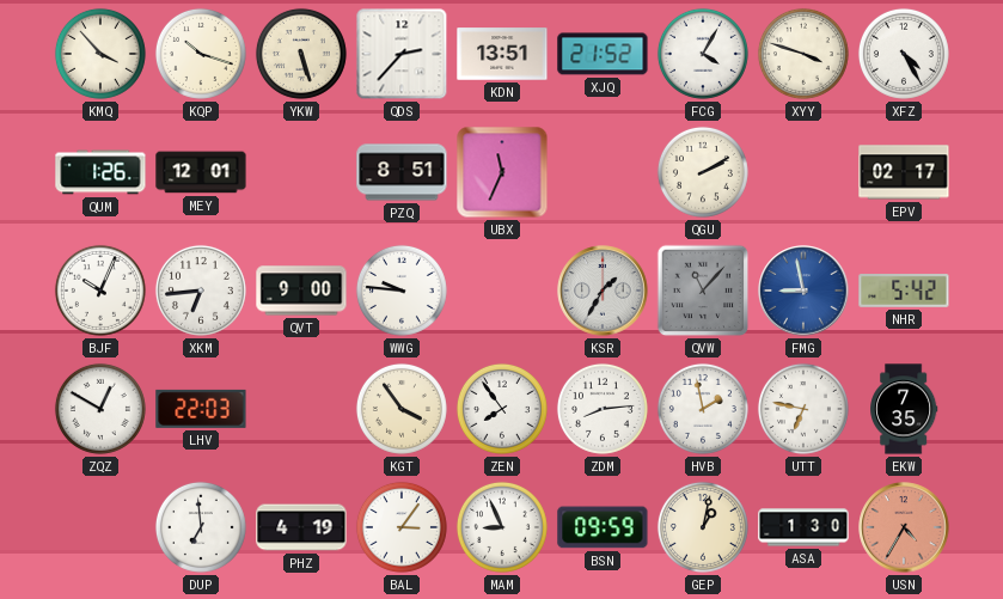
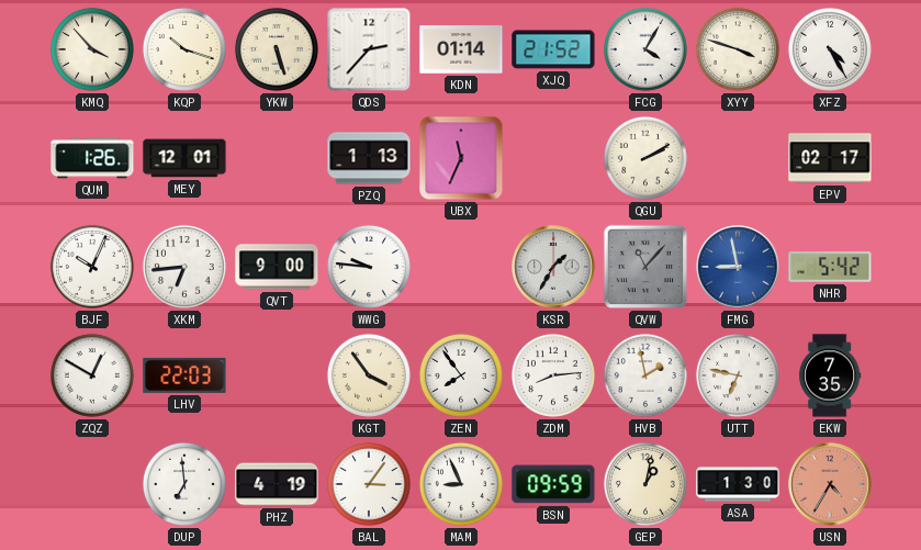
KDN: 13:51 -> 01:14
PZQ: 8:51 -> 1:13
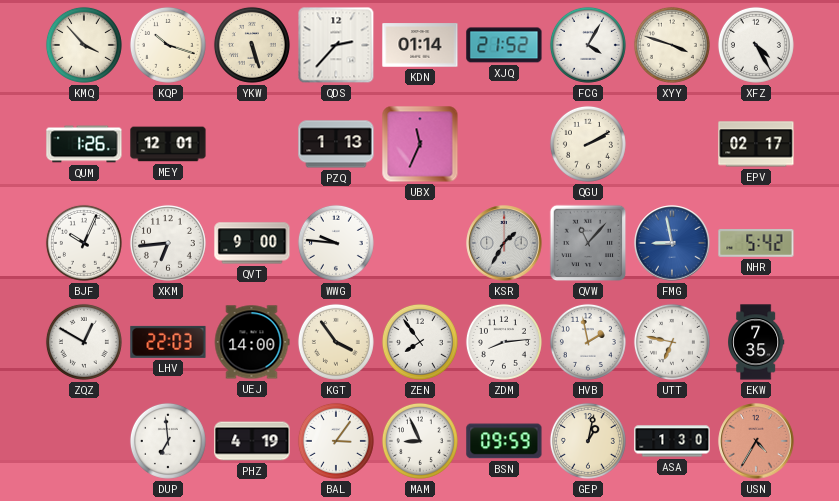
UEJ: none -> 14:00
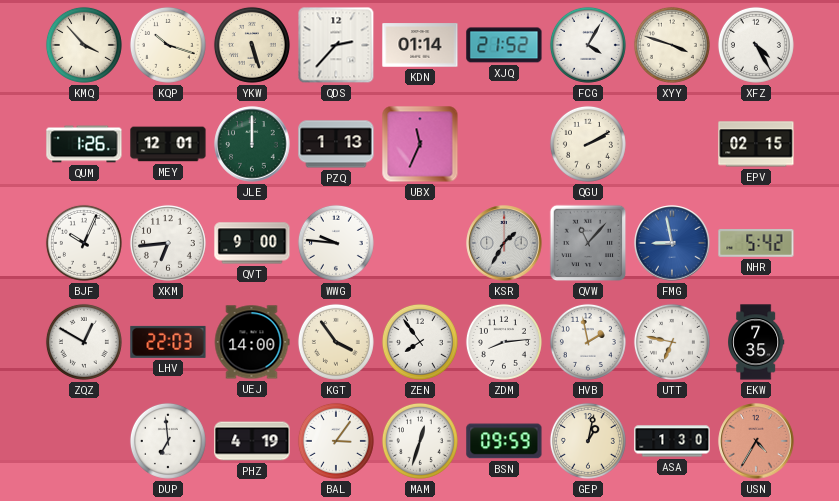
JLE: none -> 12:00
EPV: 02:17 -> 02:15
MAM: 8:56 -> 12:33
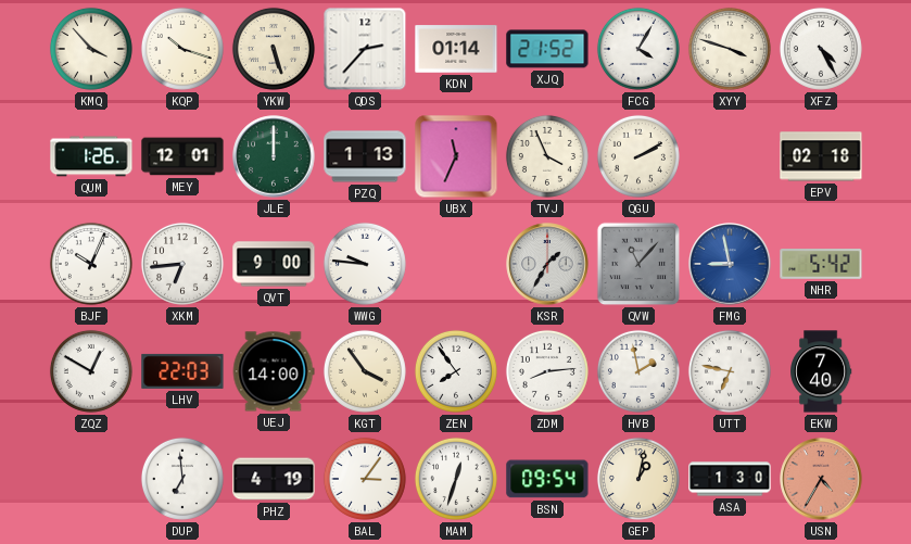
TVJ: none -> 3:56
EPV: 02:15 -> 02:18
EKW: 7:35 -> 7:40
BSN: 09:59 -> 09:54
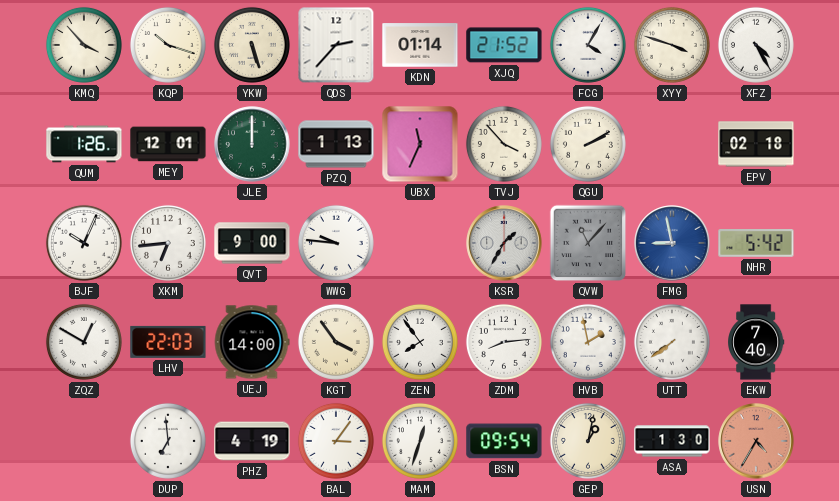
TVJ: 3:56 -> 3:53
UTT: 6:47 -> 7:39
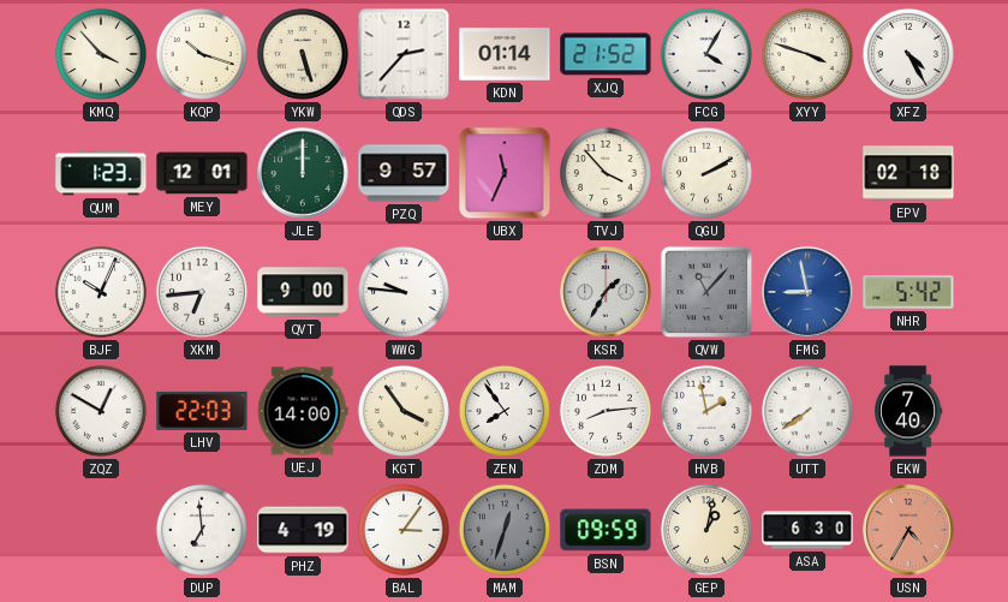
QUM: 1:26 -> 1:23
PZQ: 1:13 -> 9:57
MAM dial: white -> grey
BSN: 09:54 -> 09:59
ASA: 1:30 -> 6:30
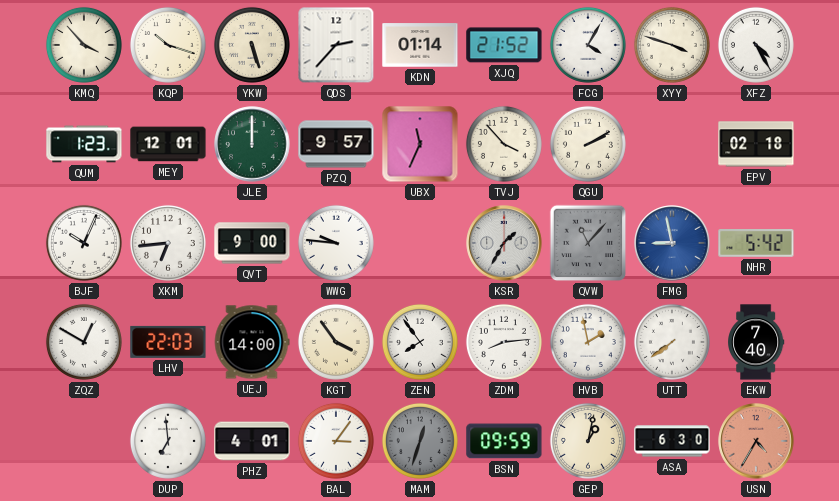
PHZ: 4:19 -> 4:01
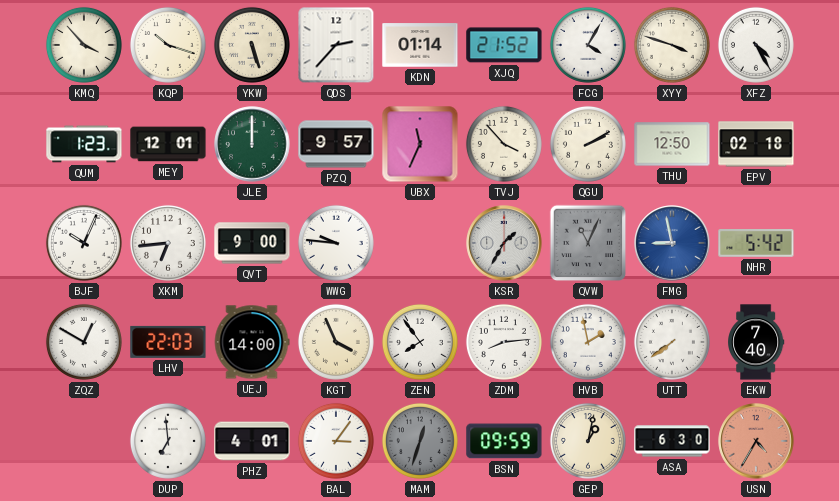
THU: none -> 12:50
QVW: 11:07 -> 11:04
KGT: 3:54 -> 3:56
